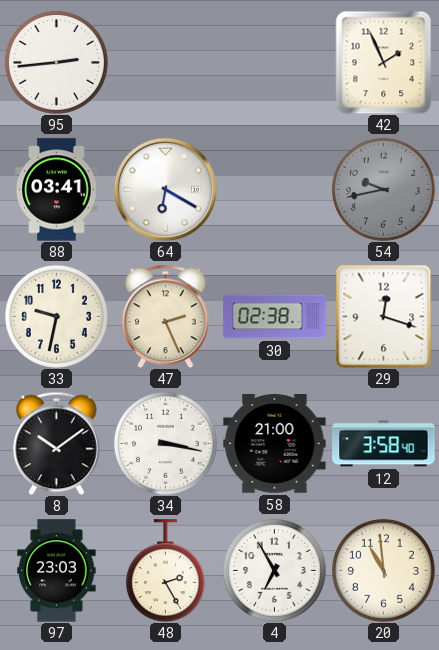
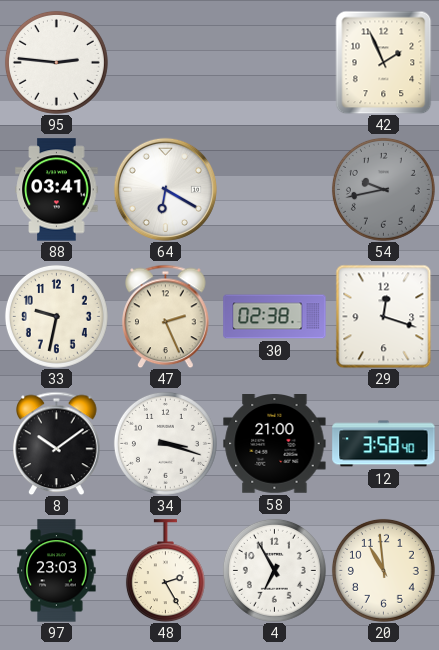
95: 2:44 -> 2:46
34: 3:17 -> 3:18
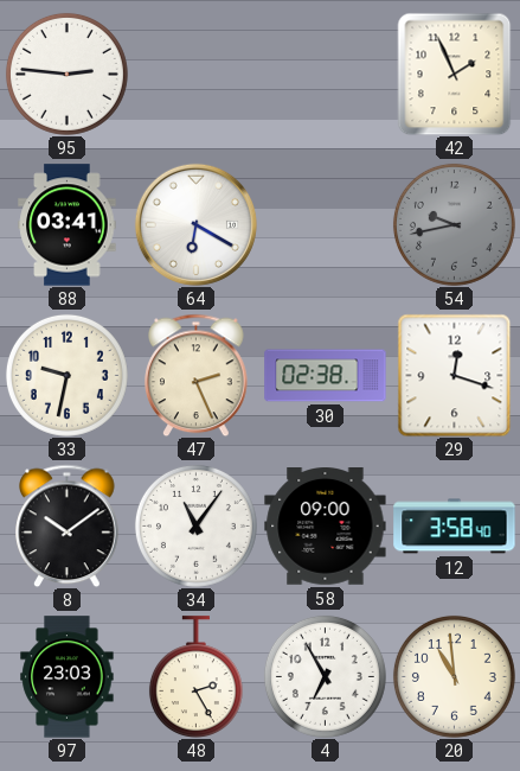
34: 3:18 -> 11:06
58: 21:00 -> 09:00
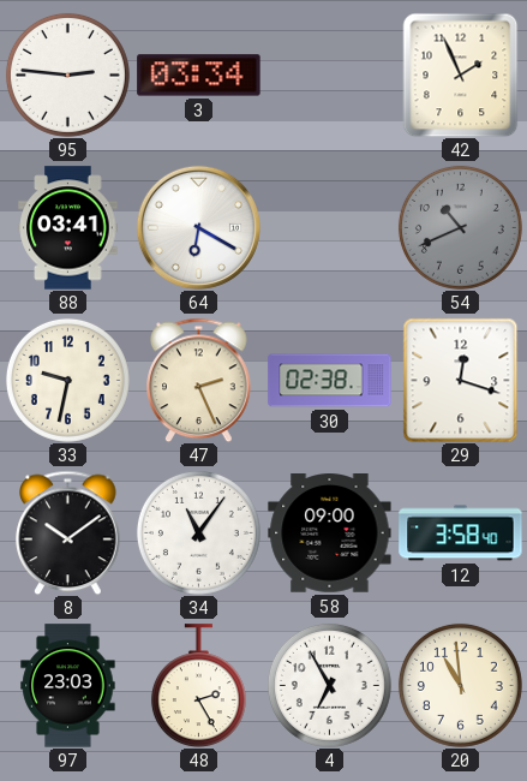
3: none -> 03:34
54: 9:43 -> 10:41
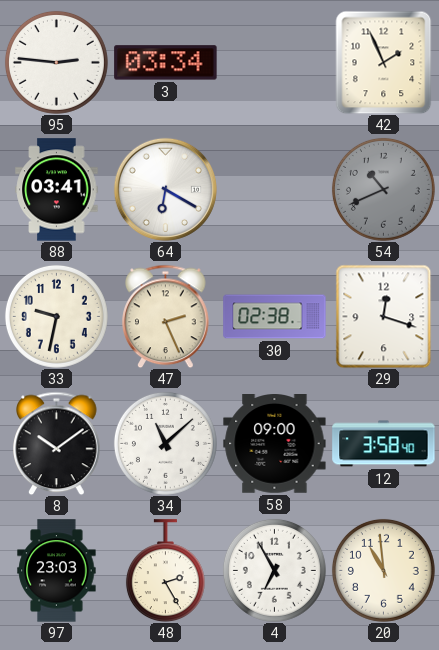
34: 11:06 -> 11:08
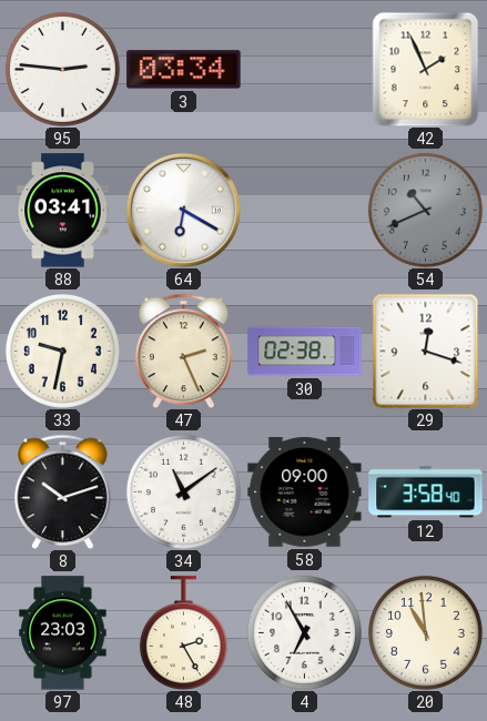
8: 10:09 -> 10:12
34: 11:08 -> 11:09
